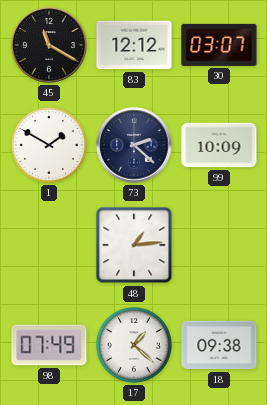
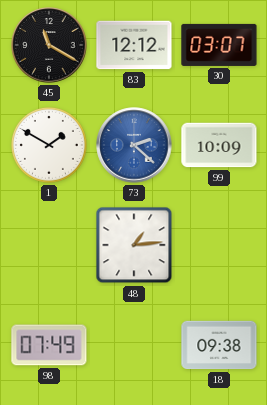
73 dial: navy -> blue
17: 1:22 -> none
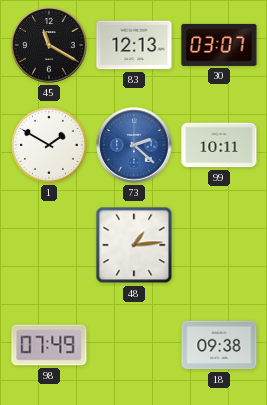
83: 12:12 -> 12:13
99: 10:09 -> 10:11
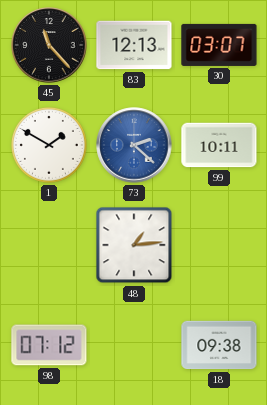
45: 11:20 -> 11:23
98: 07:49 -> 07:12
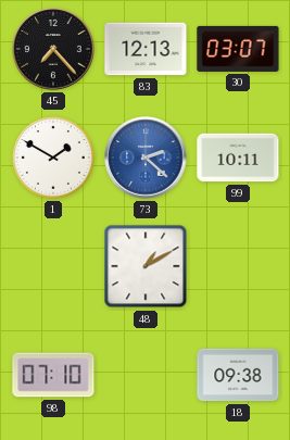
45: 11:23 -> 7:23
48: 1:14 -> 1:10
98: 07:12 -> 07:10
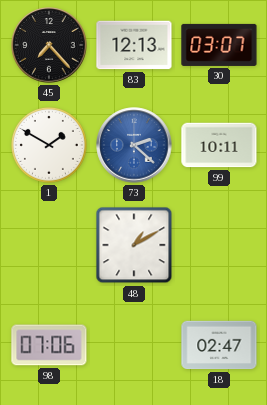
98: 07:10 -> 07:06
18: 09:38 -> 02:47
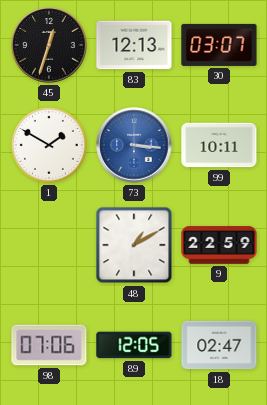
45: 7:23 -> 12:33
73: 2:22 -> 3:16
9: none -> 22:59
89: none -> 12:05
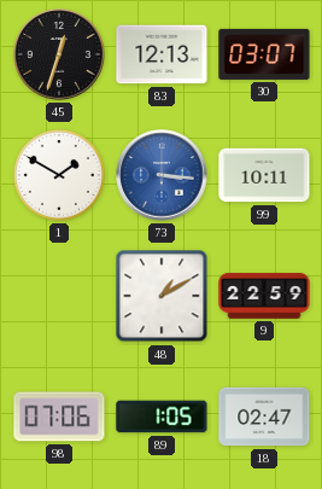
89: 12:05 -> 1:05
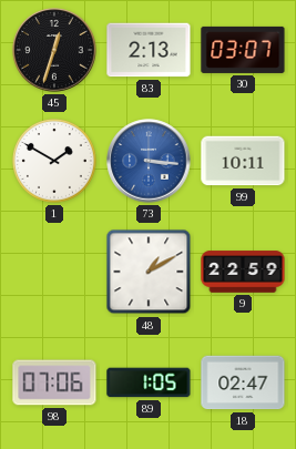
83: 12:13 -> 2:13
